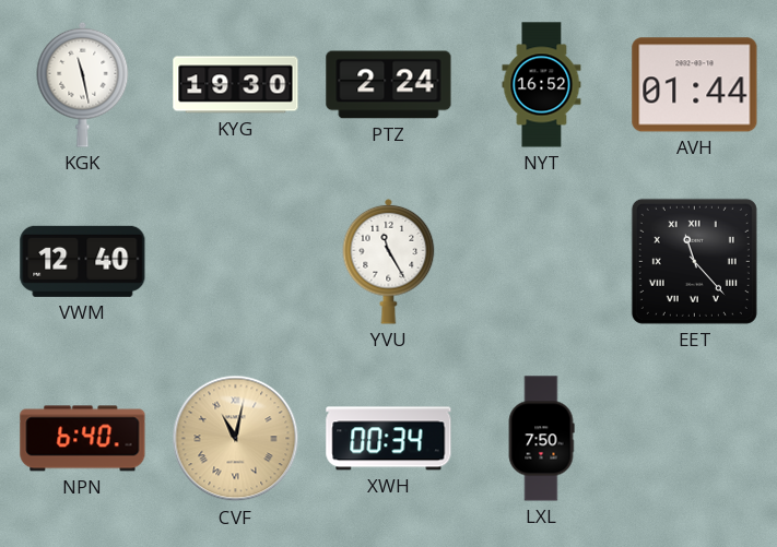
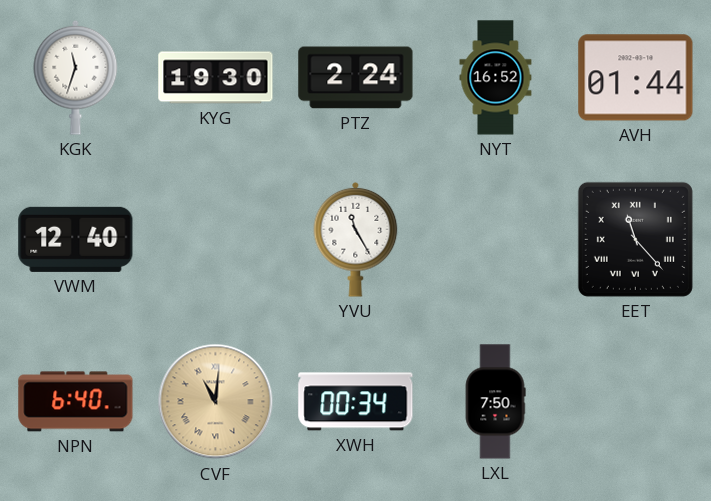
KGK: 11:28 -> 11:33
CVF: 11:02 -> 11:01
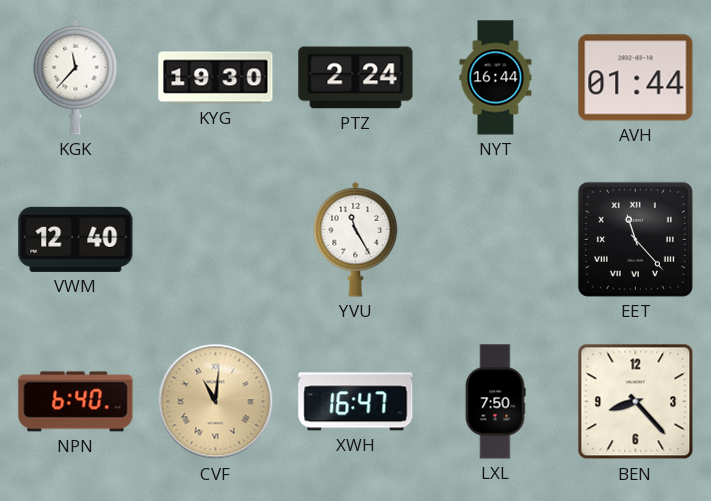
KGK: 11:33 -> 11:37
NYT: 16:52 -> 16:44
XWH: 00:34 -> 16:47
BEN: none -> 8:23
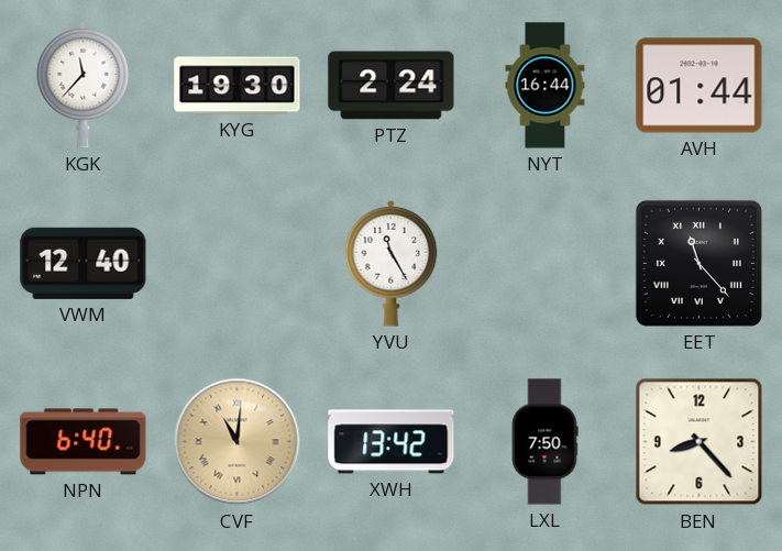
XWH: 16:47 -> 13:42
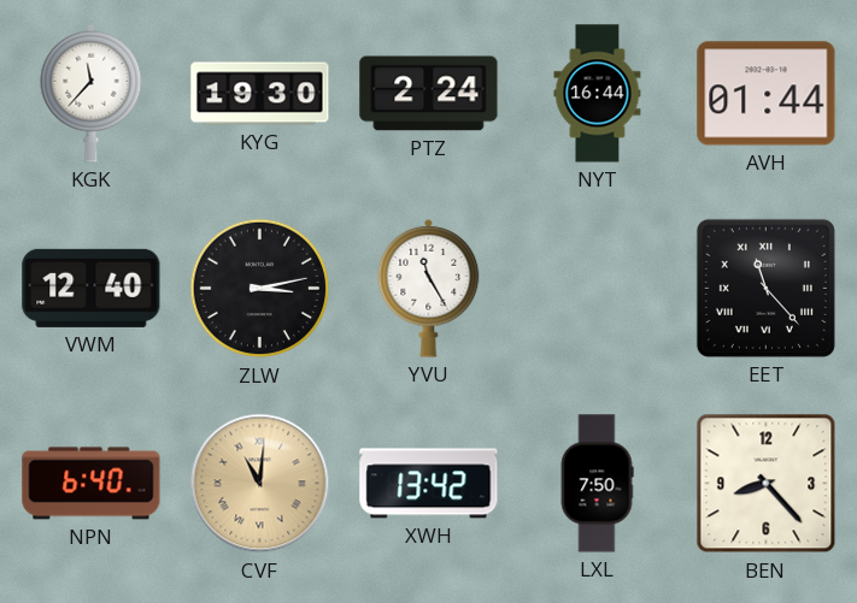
ZLW: none -> 3:13
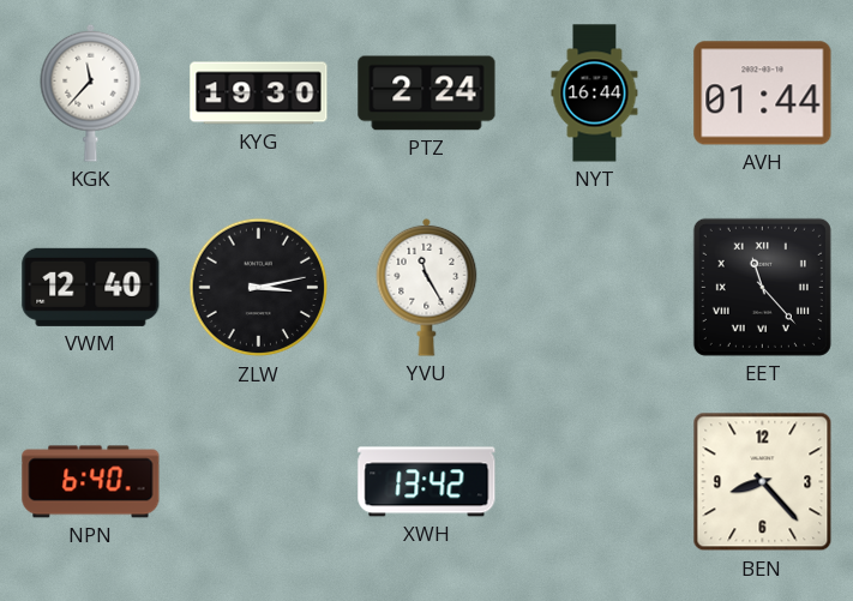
CVF: 11:01 -> none
LXL: 7:50 -> none
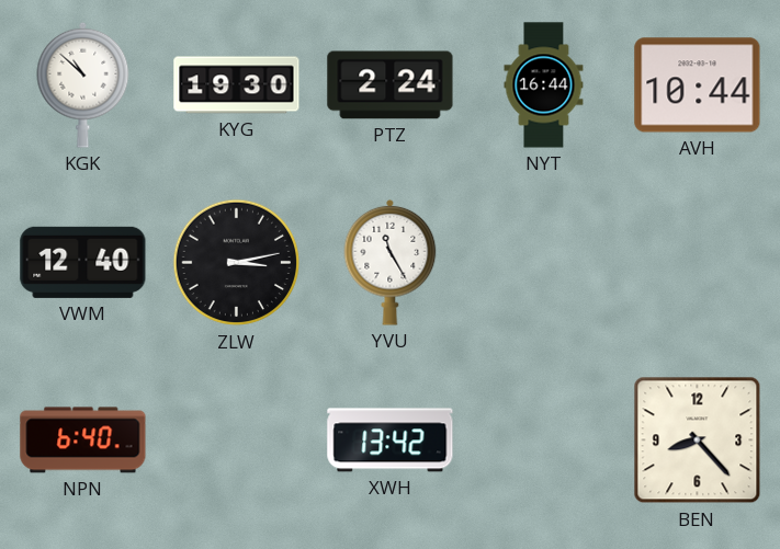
KGK: 11:37 -> 10:52
AVH: 01:44 -> 10:44
EET: 11:23 -> none
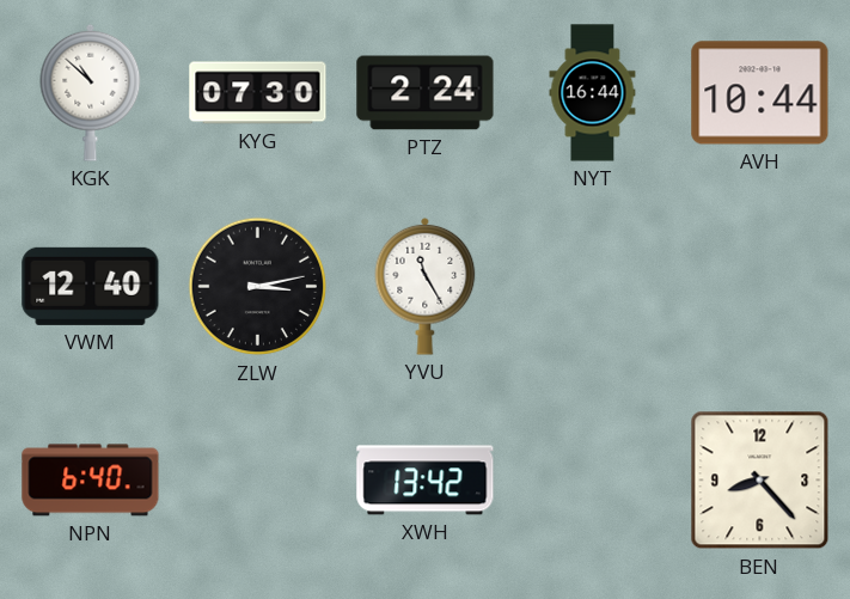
KYG: 19:30 -> 07:30
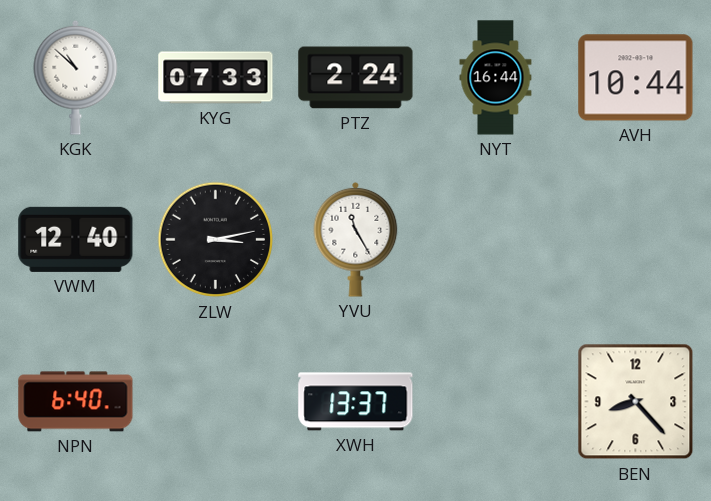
KYG: 07:30 -> 07:33
XWH: 13:42 -> 13:37
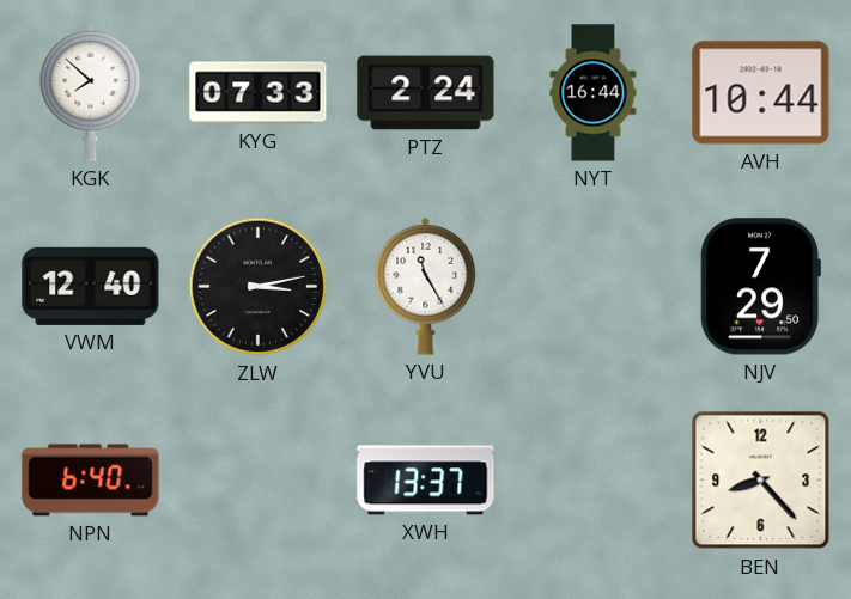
KGK: 10:52 -> 7:52
NJV: none -> 7:29
